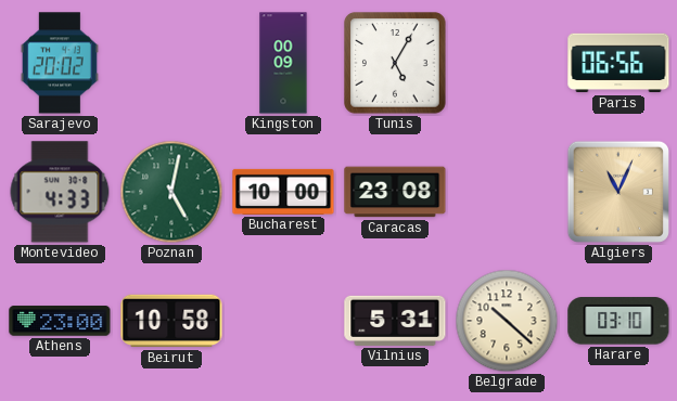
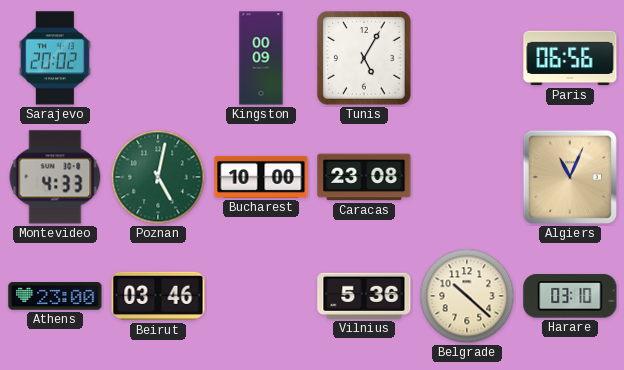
Beirut: 10:58 -> 03:46
Vilnius: 5:31 -> 5:36
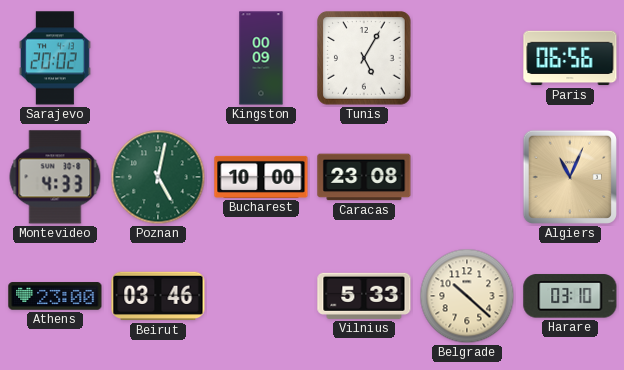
Vilnius: 5:36 -> 5:33
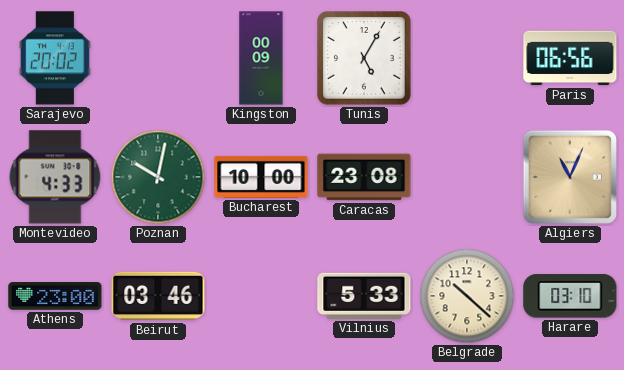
Poznan: 5:02 -> 10:02
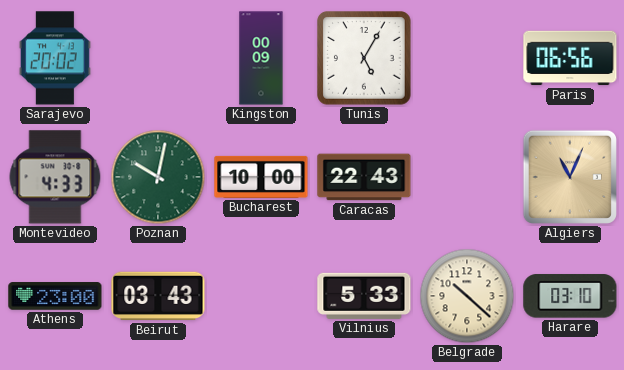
Caracas: 23:08 -> 22:43
Beirut: 03:46 -> 03:43
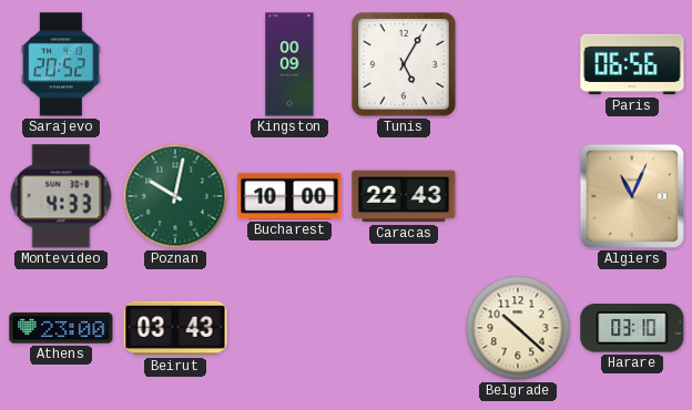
Sarajevo: 20:02 -> 20:52
Vilnius: 5:33 -> none
